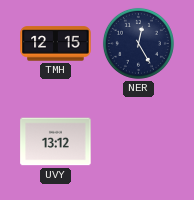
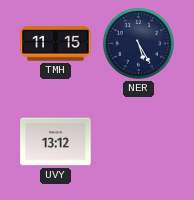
TMH: 12:15 -> 11:15
NER: 12:25 -> 5:25
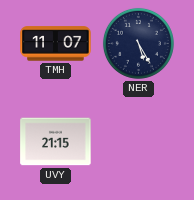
TMH: 11:15 -> 11:07
UVY: 13:12 -> 21:15
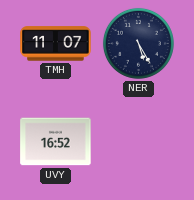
UVY: 21:15 -> 16:52
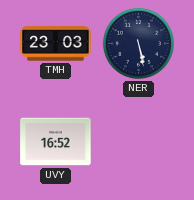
TMH: 11:07 -> 23:03
NER: 5:25 -> 5:28
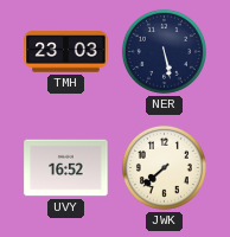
JWK: none -> 7:38
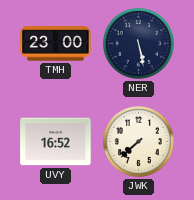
TMH: 23:03 -> 23:00
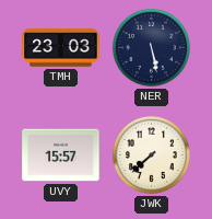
TMH: 23:00 -> 23:03
UVY: 16:52 -> 15:57
